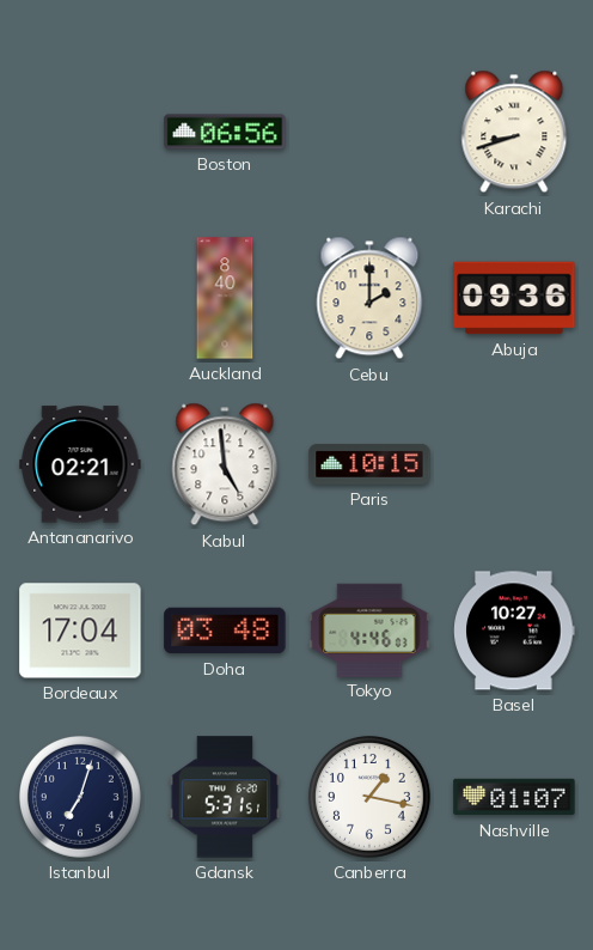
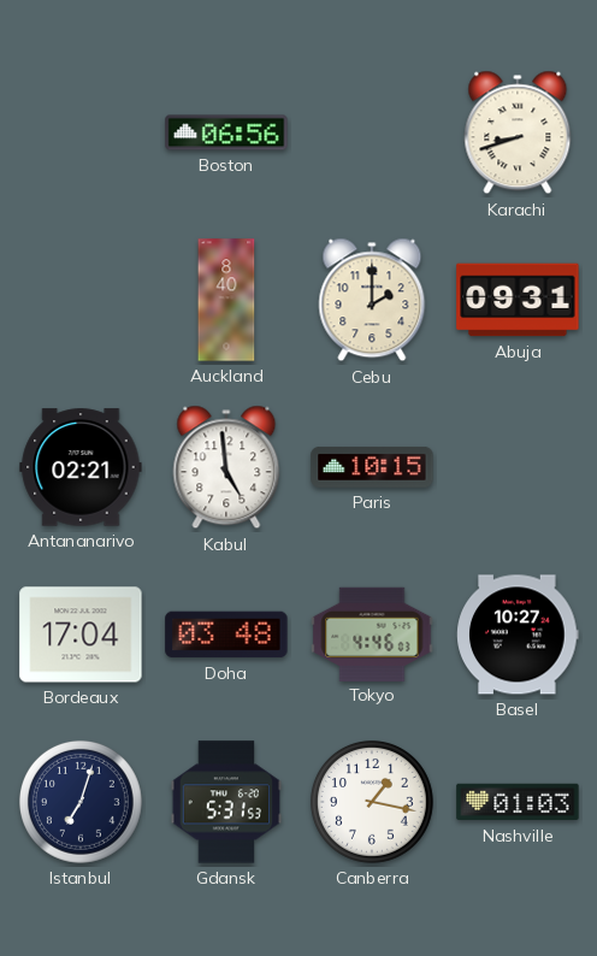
Abuja: 09:36 -> 09:31
Gdansk: 5:31:51 -> 5:31:53
Nashville: 01:07 -> 01:03
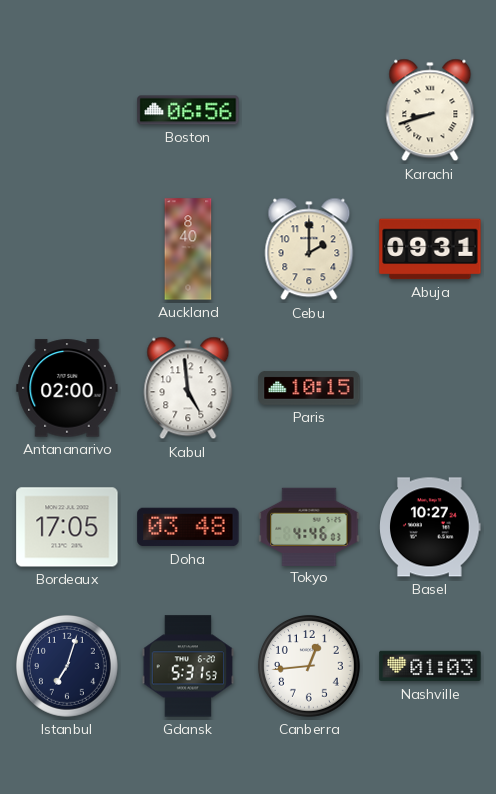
Antananarivo: 02:21 -> 02:00
Bordeaux: 17:04 -> 17:05
Canberra: 1:17 -> 12:44
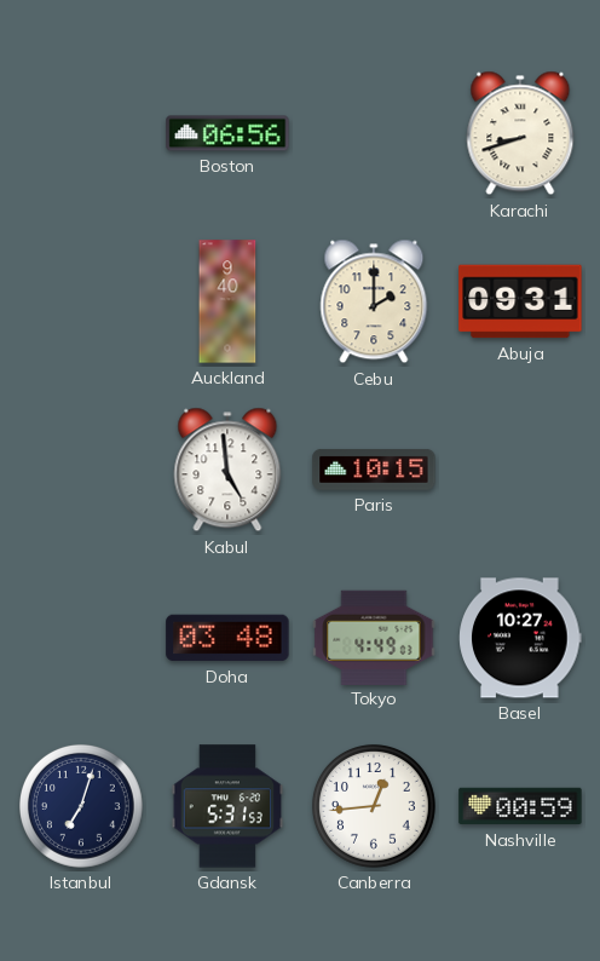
Auckland: 8:40 -> 9:40
Antananarivo: 02:00 -> none
Bordeaux: 17:05 -> none
Tokyo: 4:46 -> 4:49
Nashville: 01:03 -> 00:59
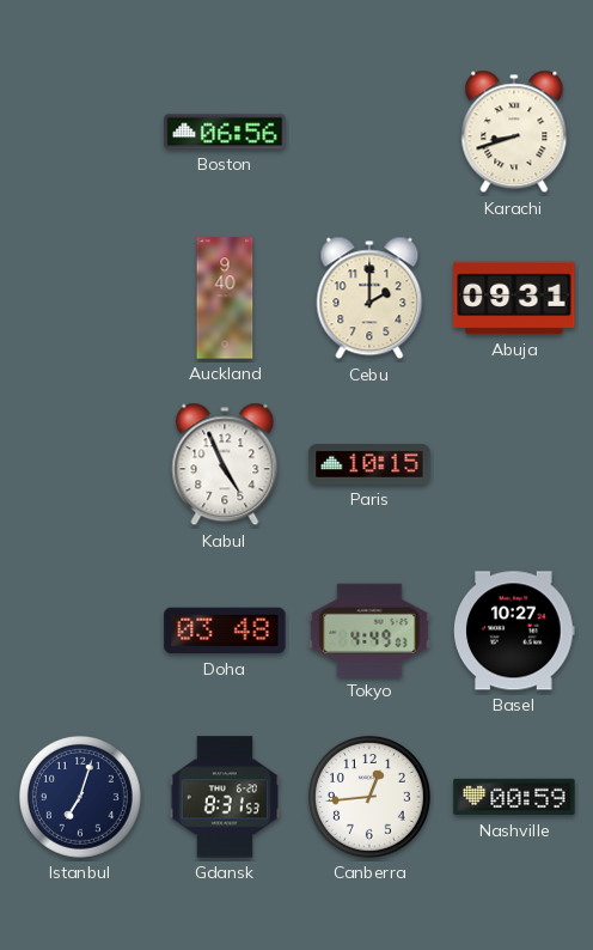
Kabul: 4:59 -> 4:56
Gdansk: 5:31 -> 8:31
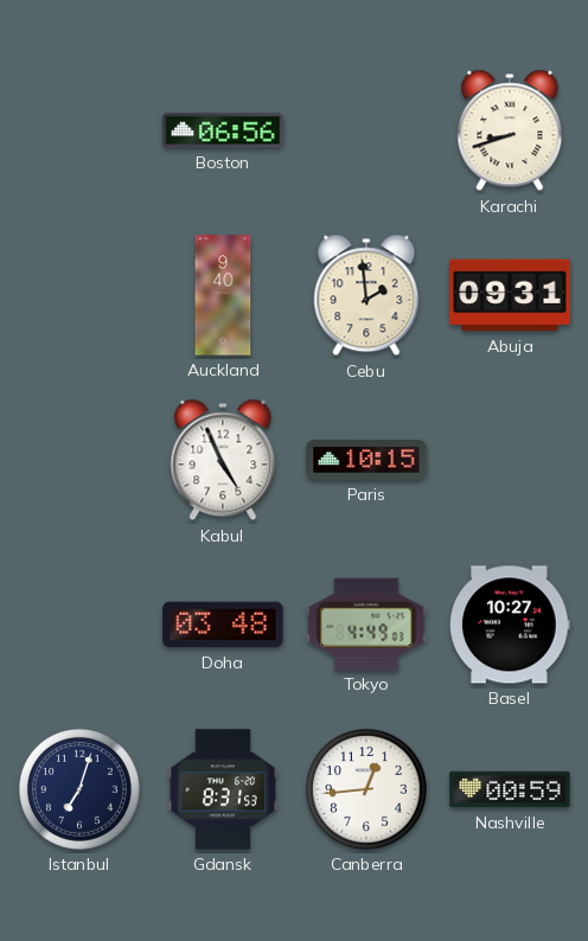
Cebu: 2:00 -> 1:59
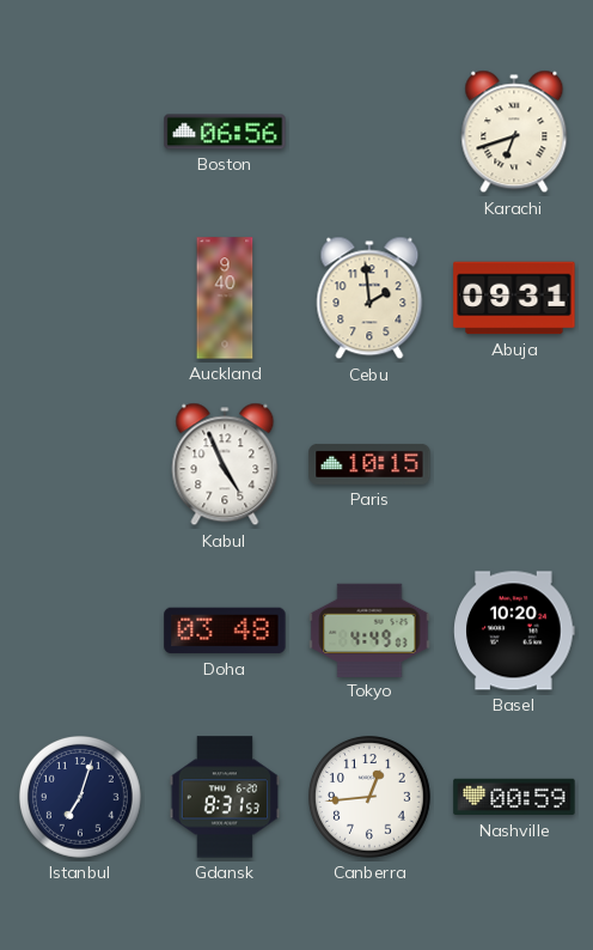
Karachi: 8:42 -> 6:42
Basel: 10:27 -> 10:20
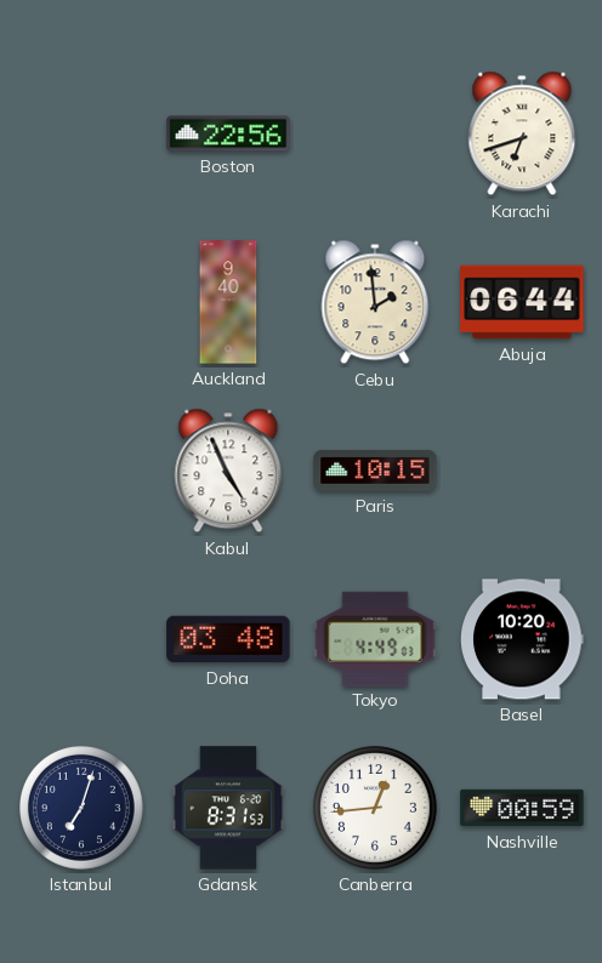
Boston: 06:56 -> 22:56
Abuja: 09:31 -> 06:44
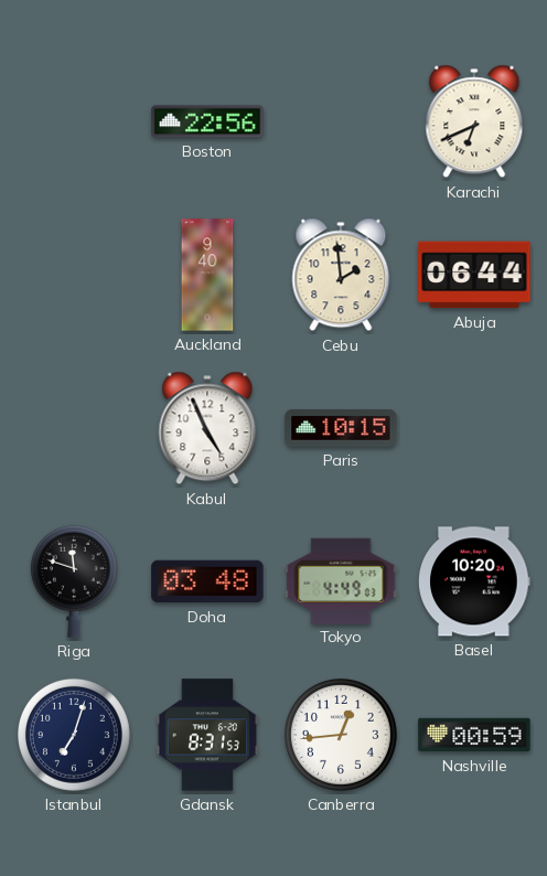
Karachi: 6:42 -> 6:41
Riga: none -> 11:48
